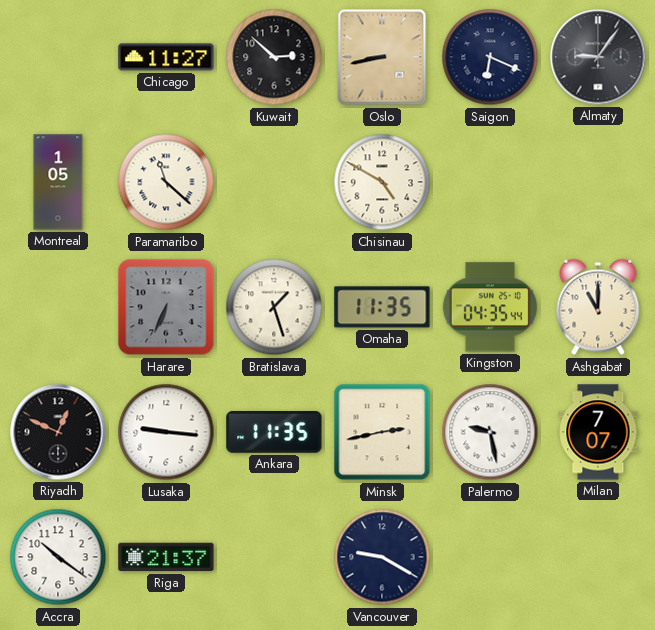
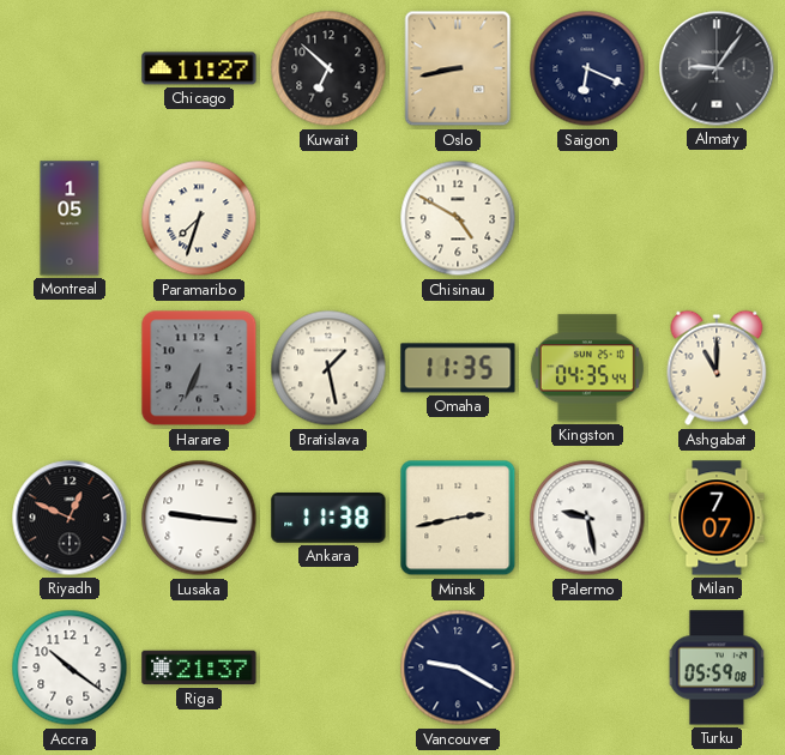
Kuwait: 2:52 -> 6:52
Paramaribo: 11:22 -> 7:33
Bratislava: 1:27 -> 1:28
Ankara: 11:35 -> 11:38
Turku: none -> 05:59
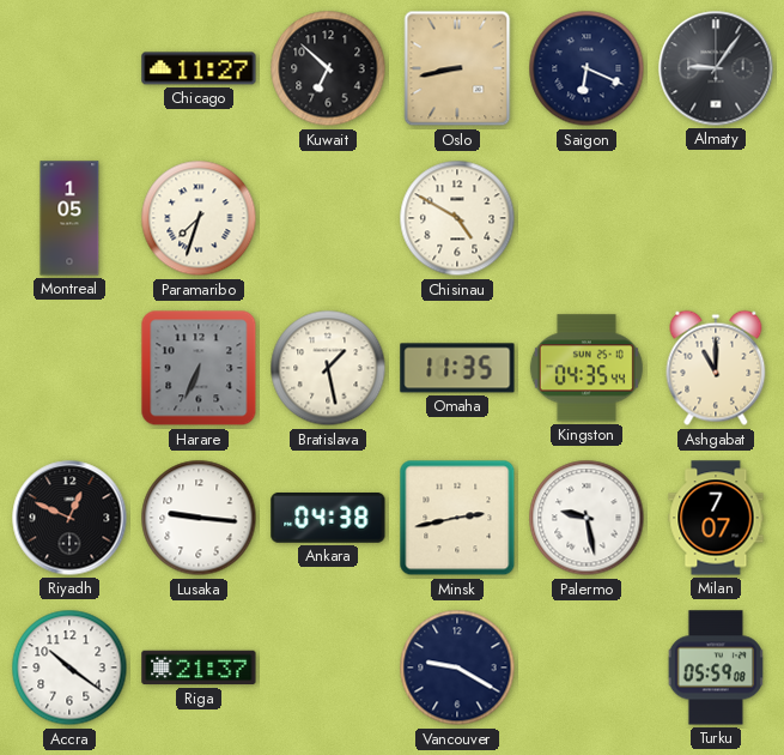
Ankara: 11:38 -> 04:38
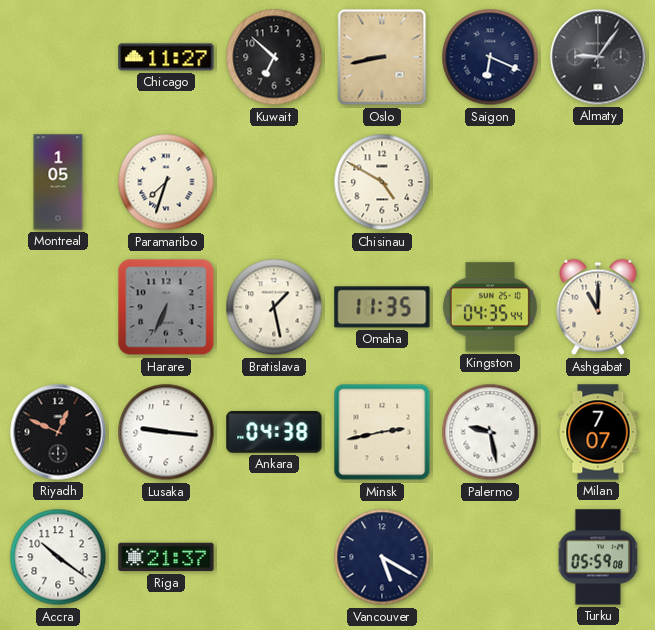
Vancouver: 9:20 -> 5:20
